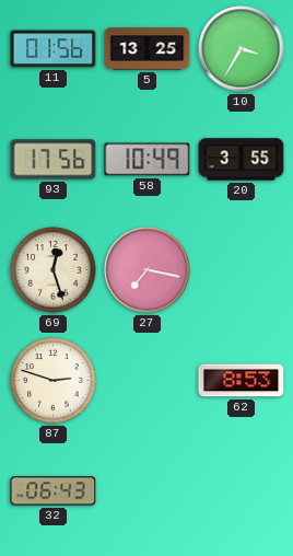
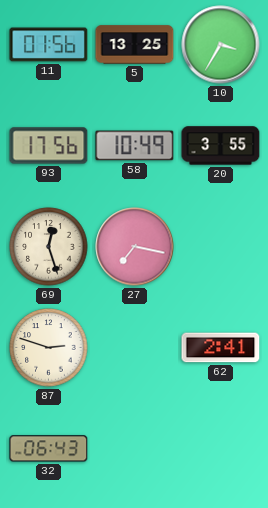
62: 8:53 -> 2:41
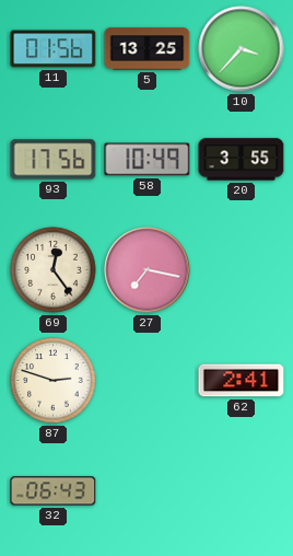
10: 3:35 -> 3:37
69: 12:27 -> 12:24
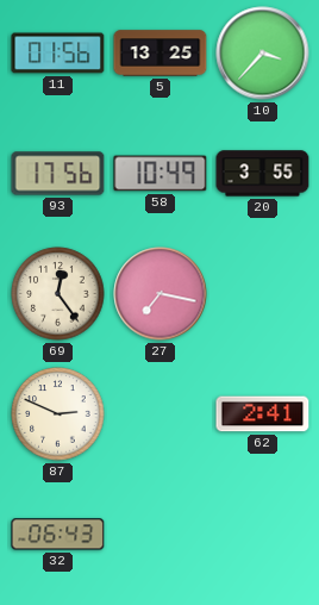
87: 2:48 -> 2:49
